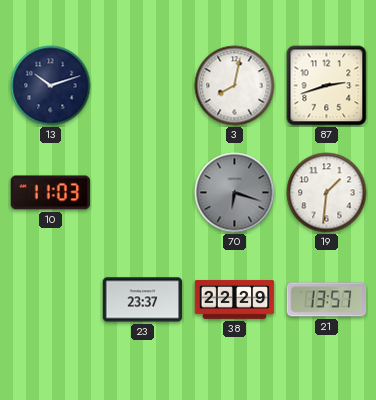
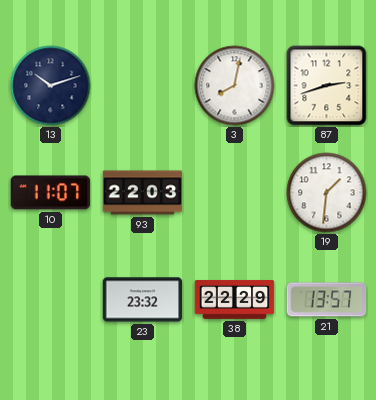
10: 11:03 -> 11:07
93: none -> 22:03
70: 6:18 -> none
23: 23:37 -> 23:32
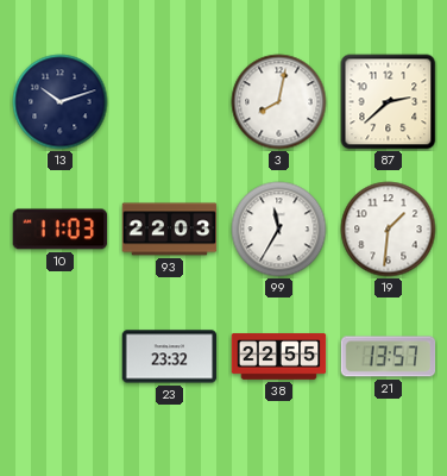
87: 2:42 -> 2:38
10: 11:07 -> 11:03
99: none -> 11:35
38: 22:29 -> 22:55
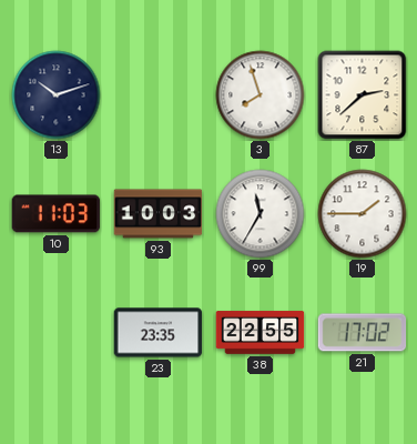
3: 8:02 -> 7:57
93: 22:03 -> 10:03
19: 1:31 -> 1:45
23: 23:32 -> 23:35
21: 13:57 -> 17:02
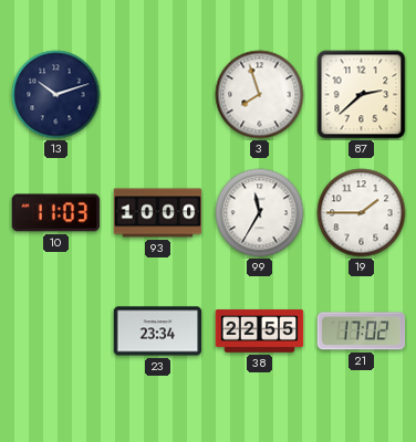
93: 10:03 -> 10:00
23: 23:35 -> 23:34
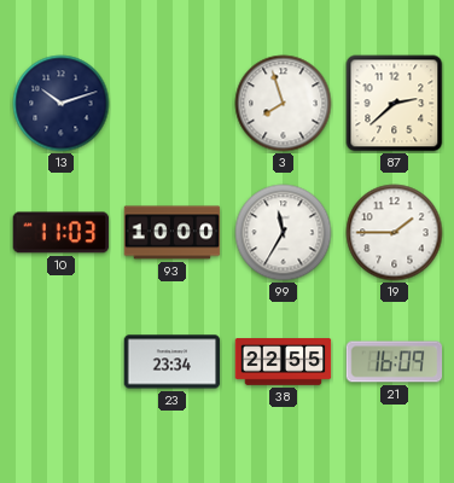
21: 17:02 -> 16:09
